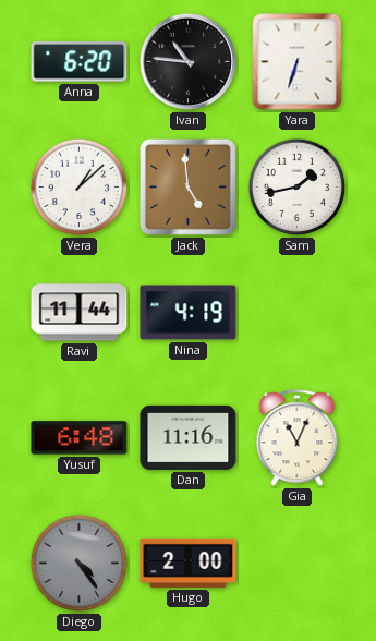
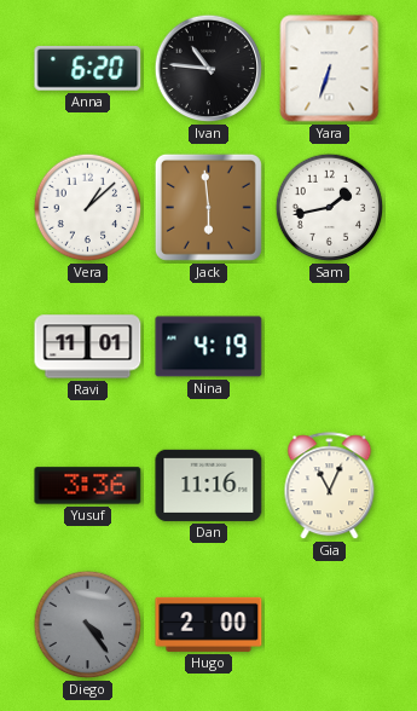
Jack: 4:59 -> 5:59
Ravi: 11:44 -> 11:01
Yusuf: 6:48 -> 3:36
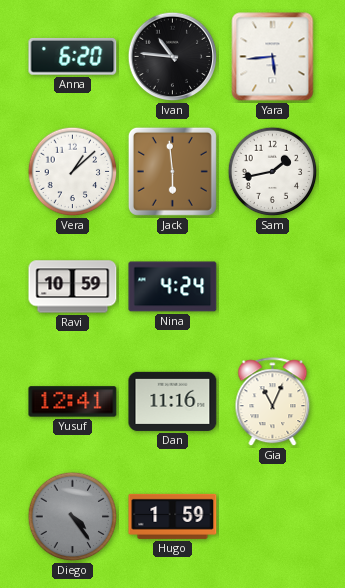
Yara: 6:33 -> 5:44
Ravi: 11:01 -> 10:59
Nina: 4:19 -> 4:24
Yusuf: 3:36 -> 12:41
Hugo: 2:00 -> 1:59
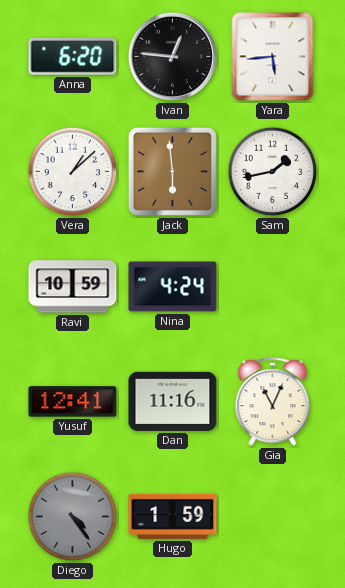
Ivan: 10:46 -> 12:46
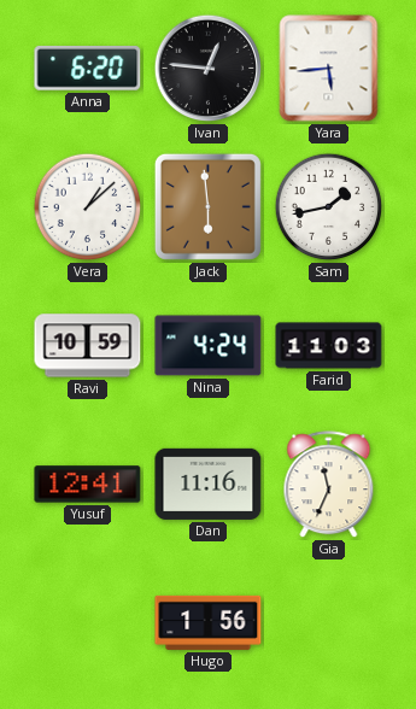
Farid: none -> 11:03
Gia: 11:04 -> 11:34
Diego: 4:24 -> none
Hugo: 1:59 -> 1:56
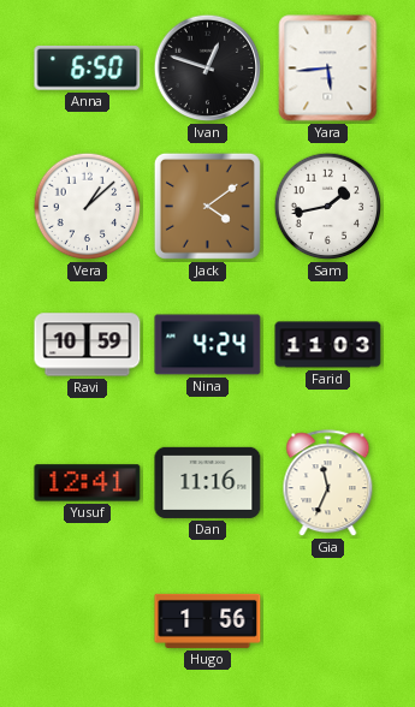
Anna: 6:20 -> 6:50
Ivan: 12:46 -> 12:48
Jack: 5:59 -> 4:09
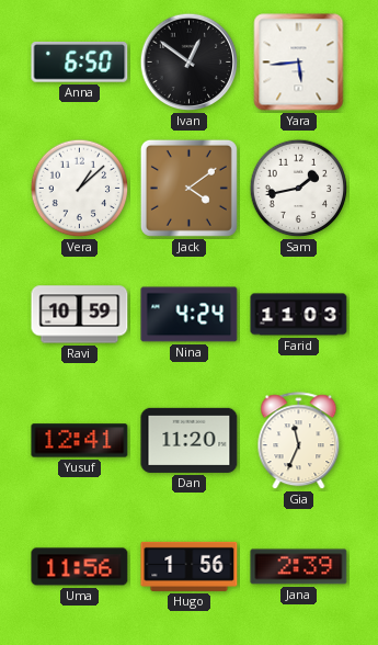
Ivan: 12:48 -> 12:51
Dan: 11:16 -> 11:20
Uma: none -> 11:56
Jana: none -> 2:39
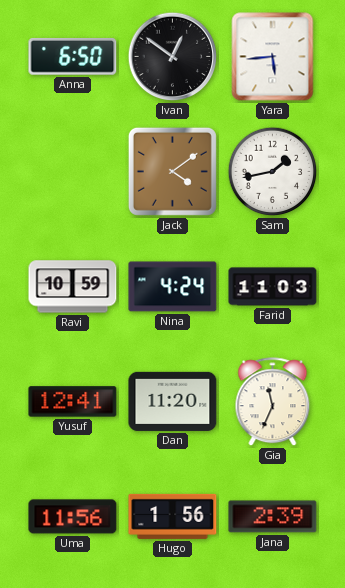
Vera: 1:08 -> none
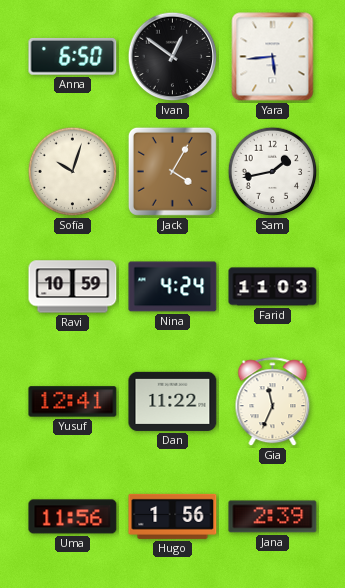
Sofia: none -> 10:03
Jack: 4:09 -> 4:05
Dan: 11:20 -> 11:22
